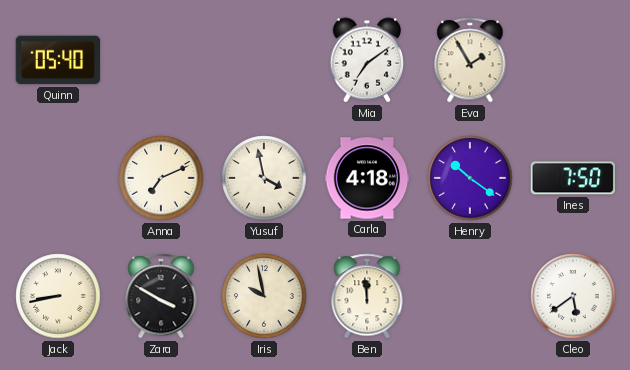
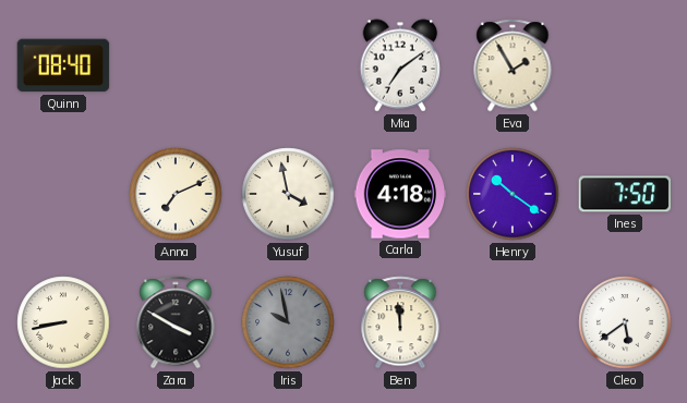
Quinn: 05:40 -> 08:40
Iris dial: cream -> grey
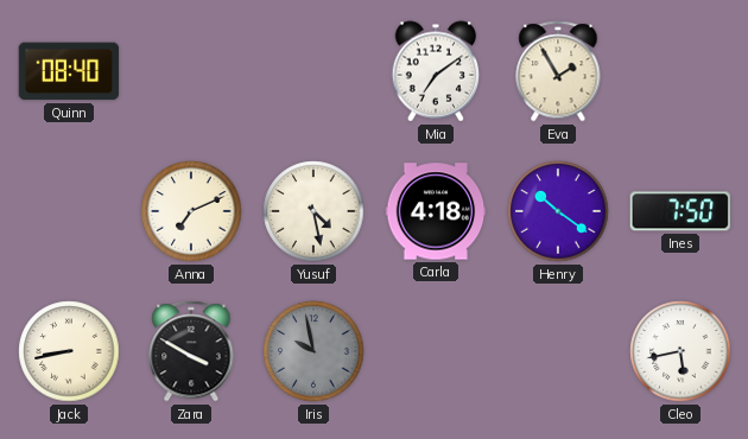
Yusuf: 3:58 -> 4:28
Ben: 11:59 -> none
Cleo: 5:39 -> 5:43
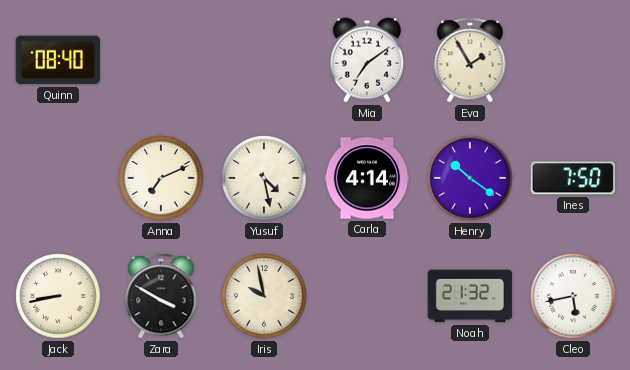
Carla: 4:18 -> 4:14
Iris dial: grey -> cream
Noah: none -> 21:32
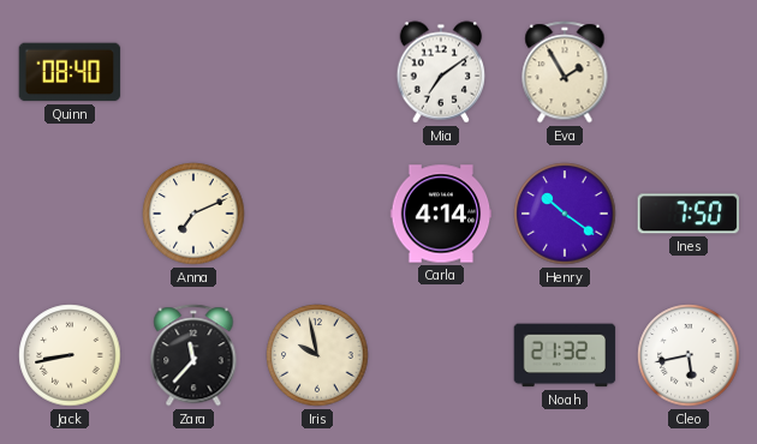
Yusuf: 4:28 -> none
Zara: 3:50 -> 11:37
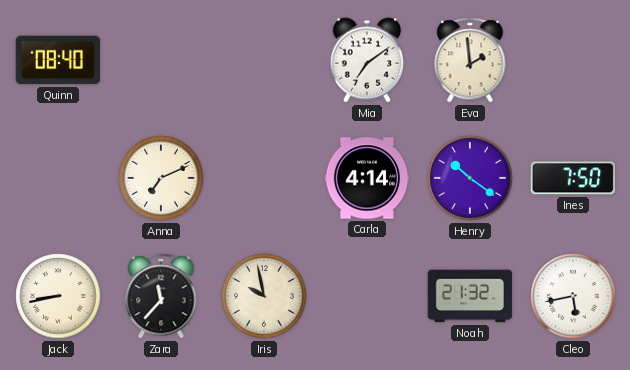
Eva: 1:55 -> 1:59
